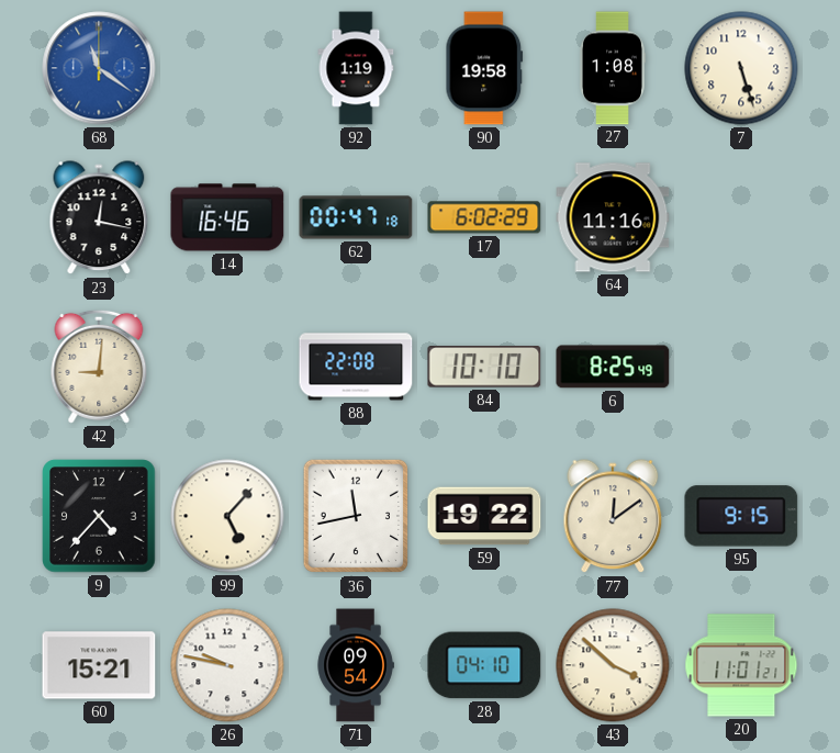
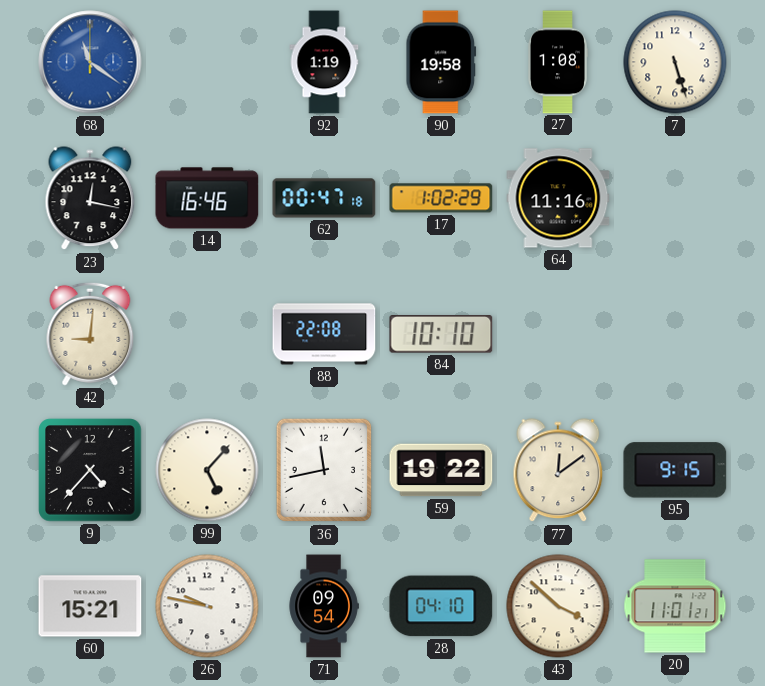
17: 6:02 -> 1:02
6: 8:25 -> none
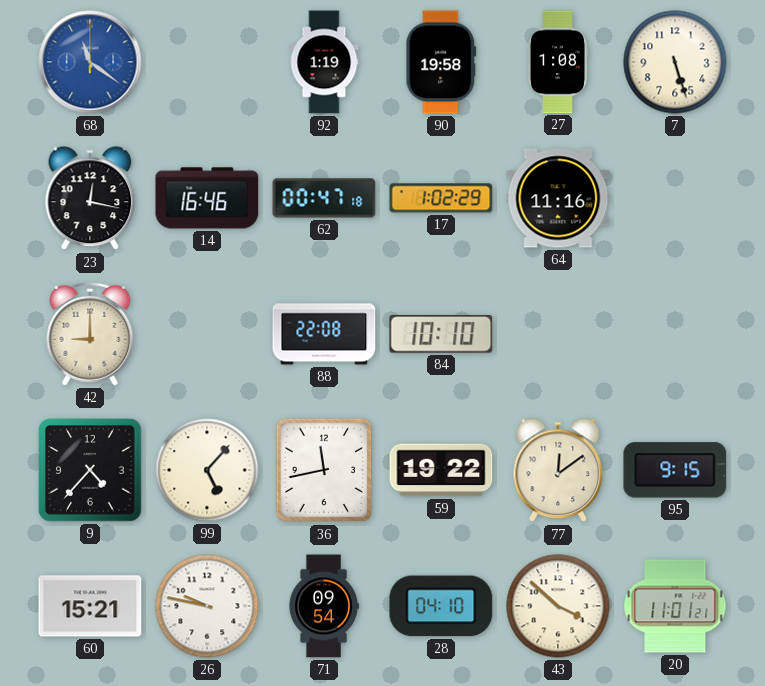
42: 9:01 -> 9:00
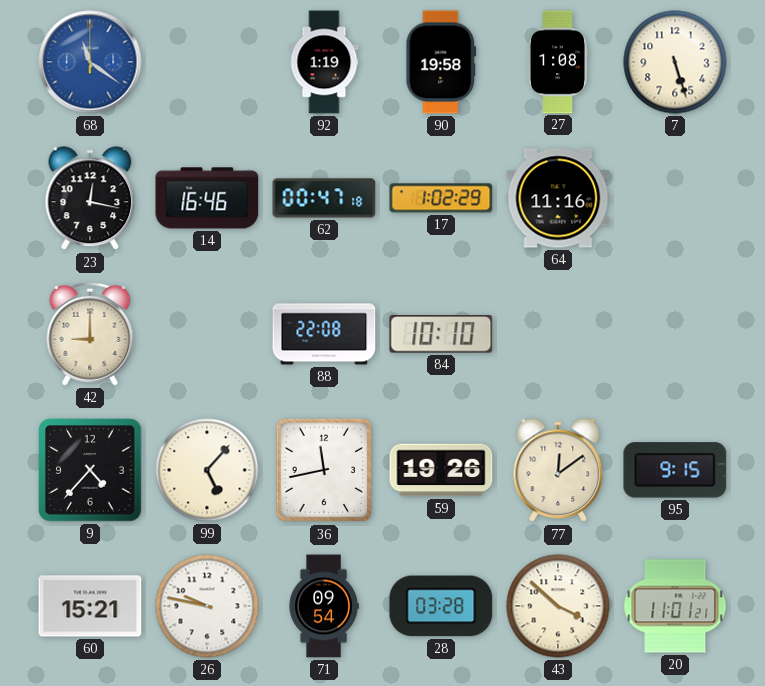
59: 19:22 -> 19:26
28: 04:10 -> 03:28
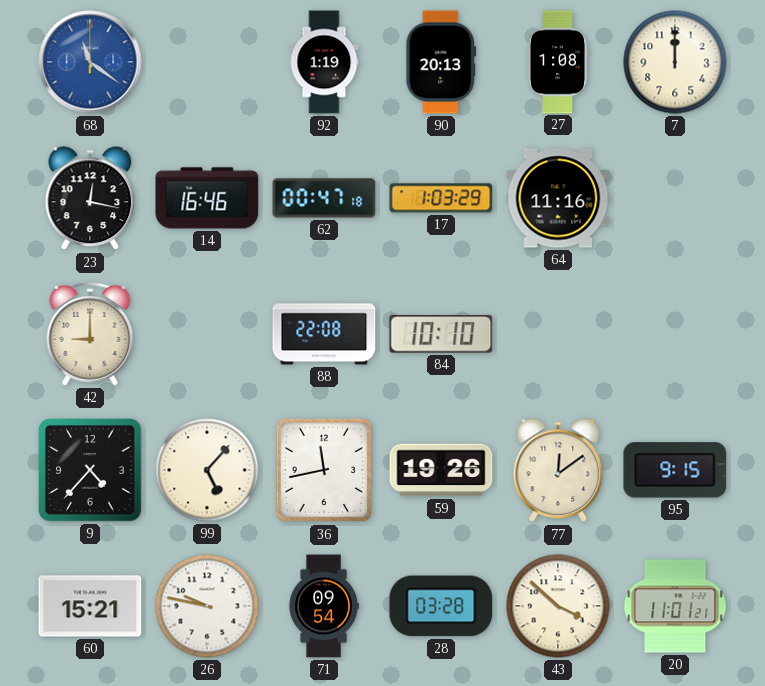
90: 19:58 -> 20:13
7: 5:27 -> 12:00
17: 1:02 -> 1:03
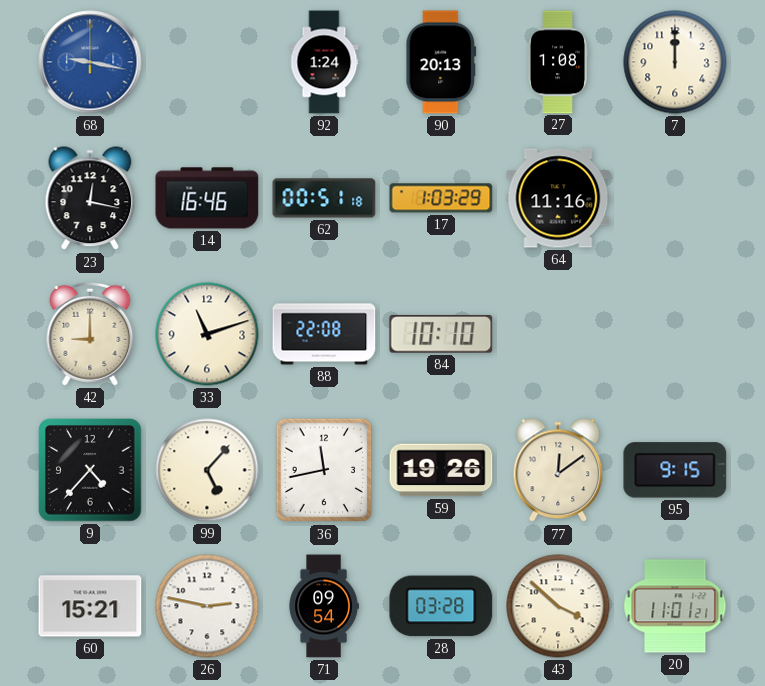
68: 11:21 -> 9:17
92: 1:19 -> 1:24
62: 00:47 -> 00:51
33: none -> 11:12
26: 9:47 -> 2:47
